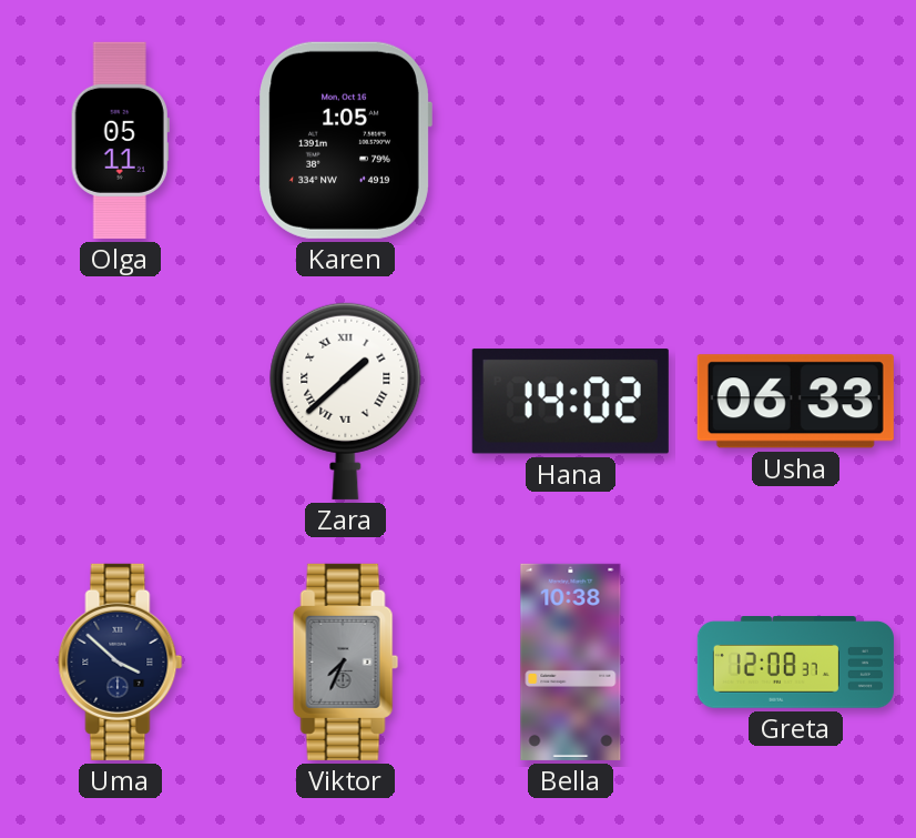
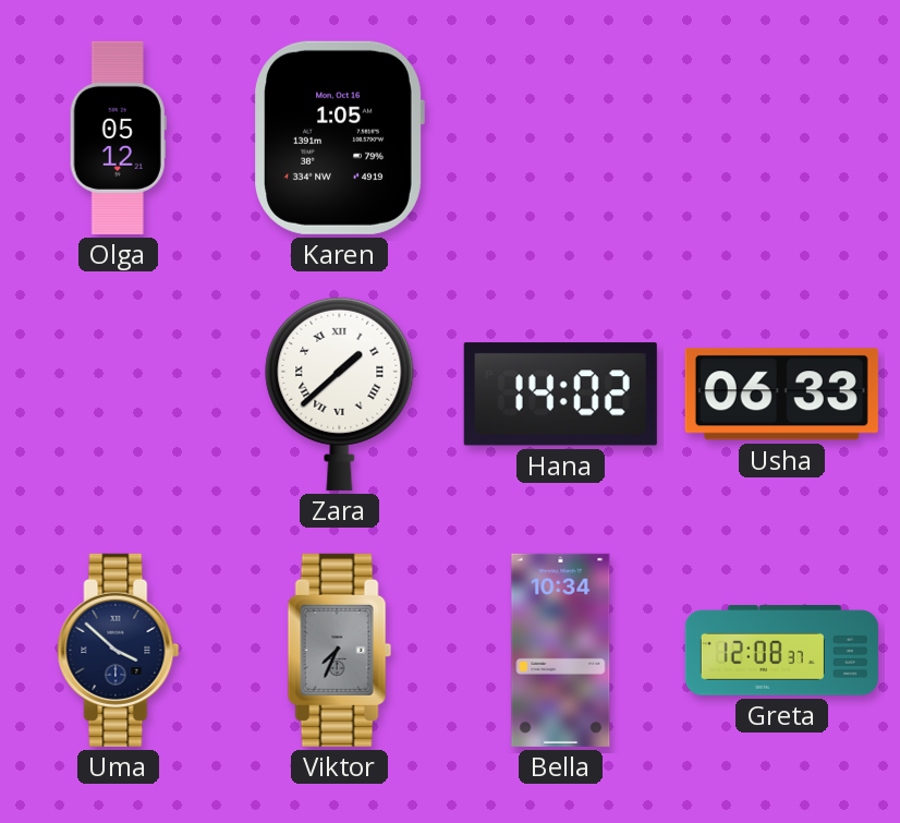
Olga: 05:11 -> 05:12
Bella: 10:38 -> 10:34
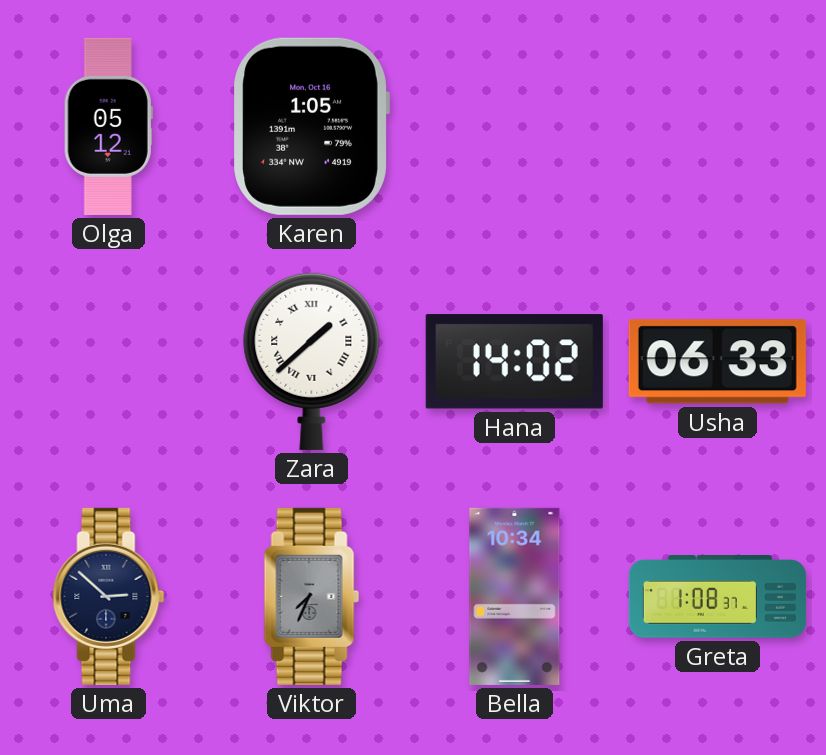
Uma: 3:52 -> 2:52
Greta: 12:08 -> 1:08
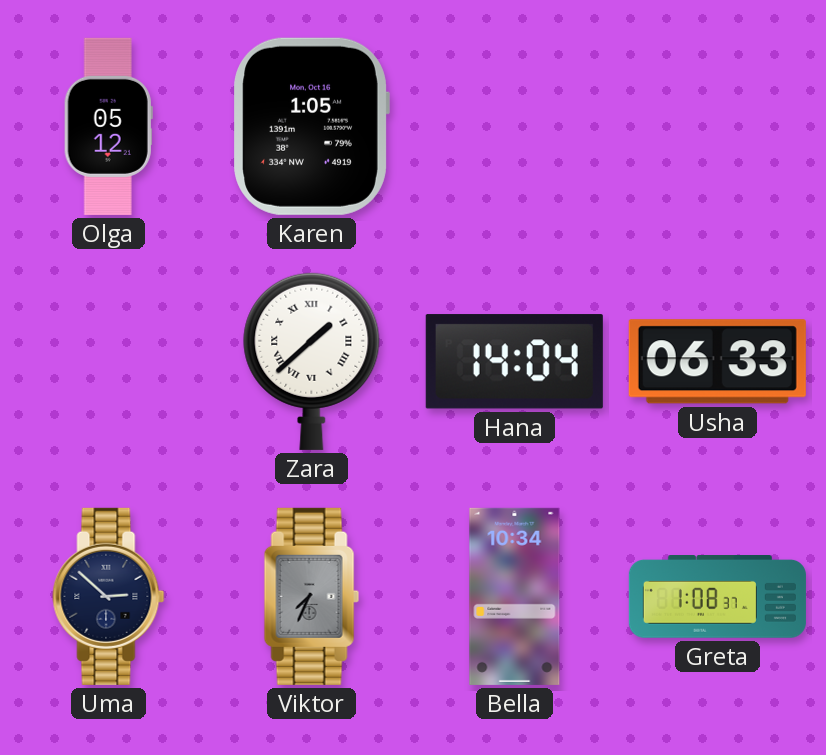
Hana: 14:02 -> 14:04
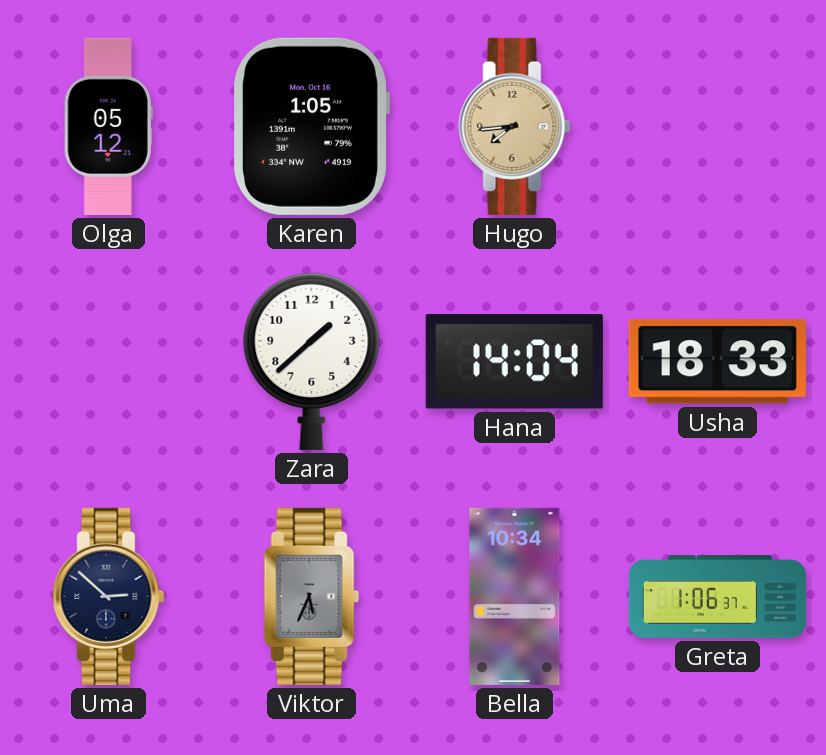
Hugo: none -> 7:44
Zara numerals: Roman -> Arabic
Usha: 06:33 -> 18:33
Viktor: 7:34 -> 5:34
Greta: 1:08 -> 1:06
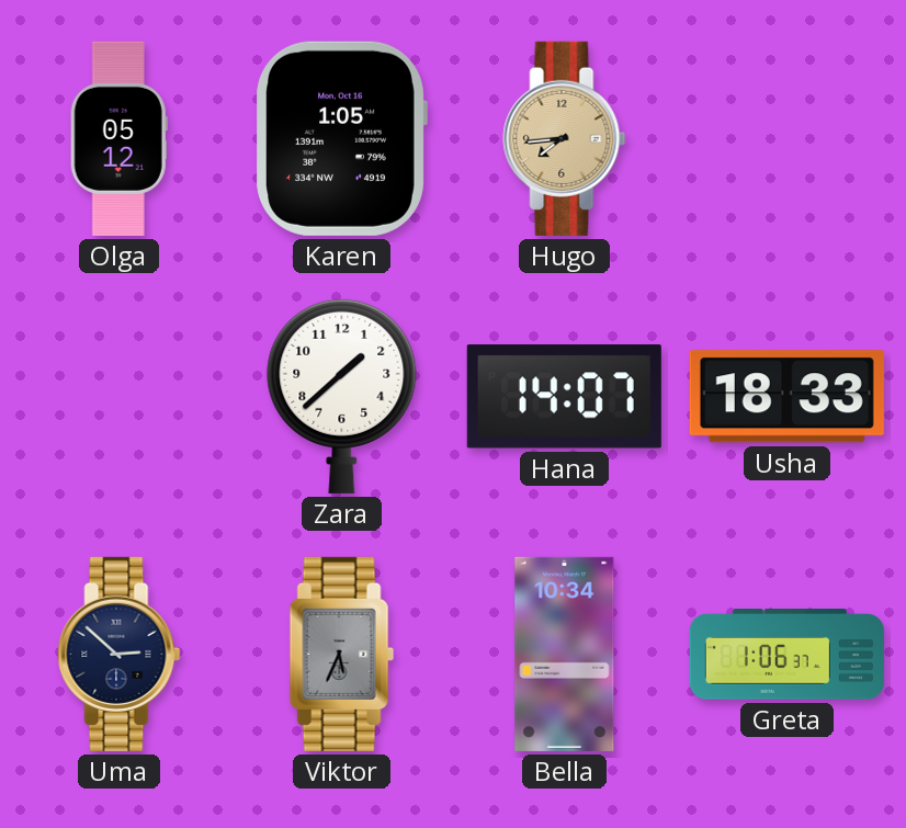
Hana: 14:04 -> 14:07
